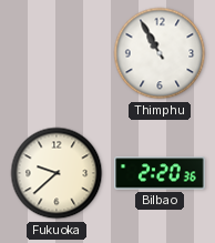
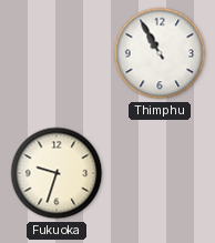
Fukuoka: 9:38 -> 9:33
Bilbao: 2:20 -> none
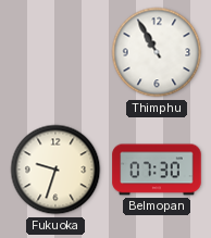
Belmopan: none -> 07:30
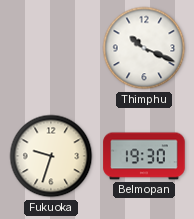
Thimphu: 10:55 -> 10:19
Belmopan: 07:30 -> 19:30
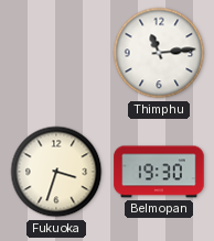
Thimphu: 10:19 -> 11:14
Fukuoka: 9:33 -> 3:33
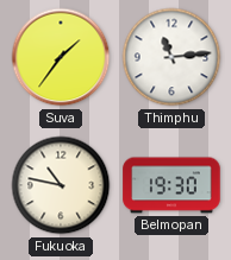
Suva: none -> 1:36
Fukuoka: 3:33 -> 10:47
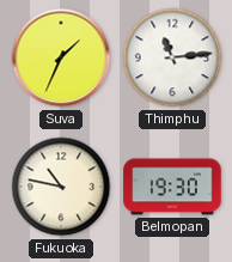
Suva: 1:36 -> 1:34
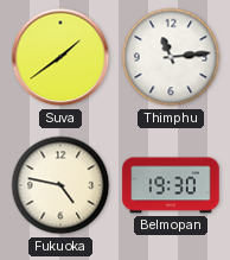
Suva: 1:34 -> 1:39
Fukuoka: 10:47 -> 4:47
